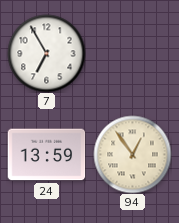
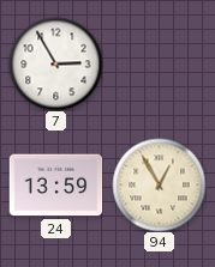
7: 6:55 -> 2:55
94: 12:54 -> 12:55
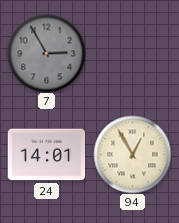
7 dial: white -> grey
24: 13:59 -> 14:01
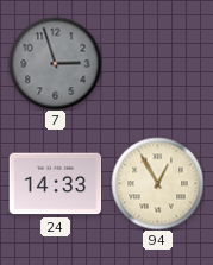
7: 2:55 -> 2:57
24: 14:01 -> 14:33
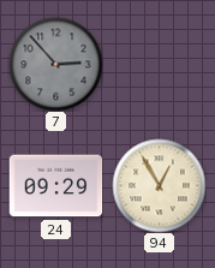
7: 2:57 -> 2:53
24: 14:33 -> 09:29
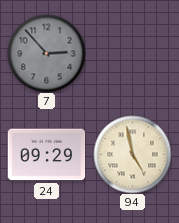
94: 12:55 -> 4:58
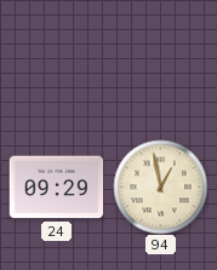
7: 2:53 -> none
94: 4:58 -> 12:58
